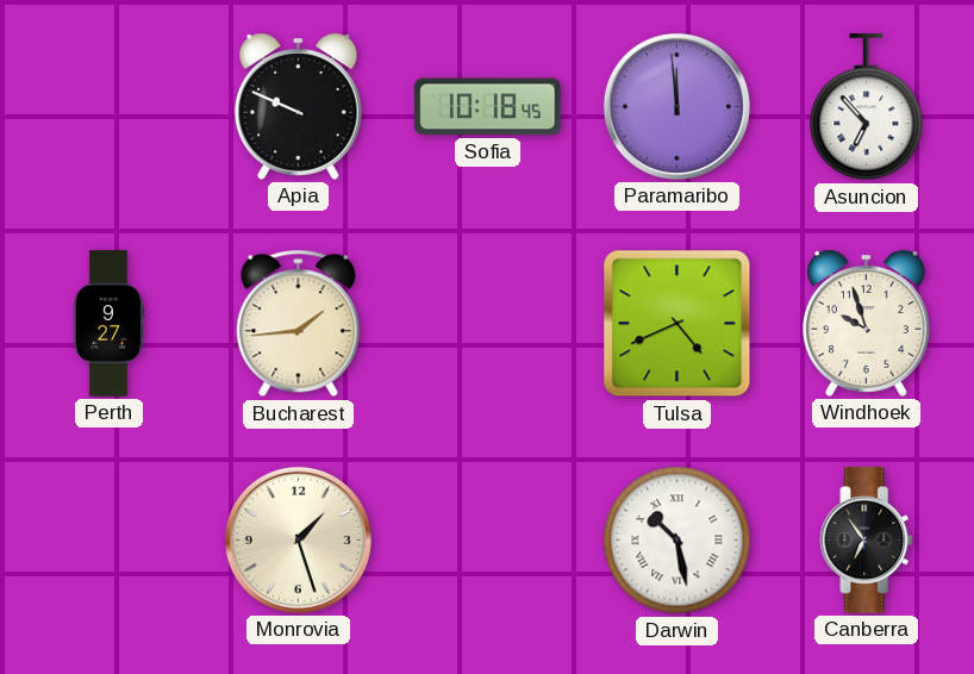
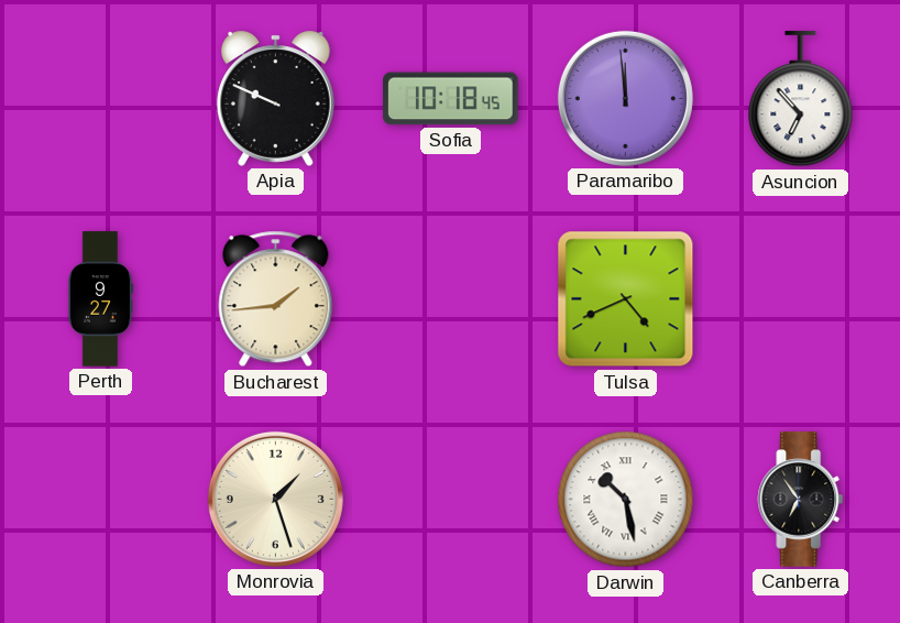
Windhoek: 9:57 -> none
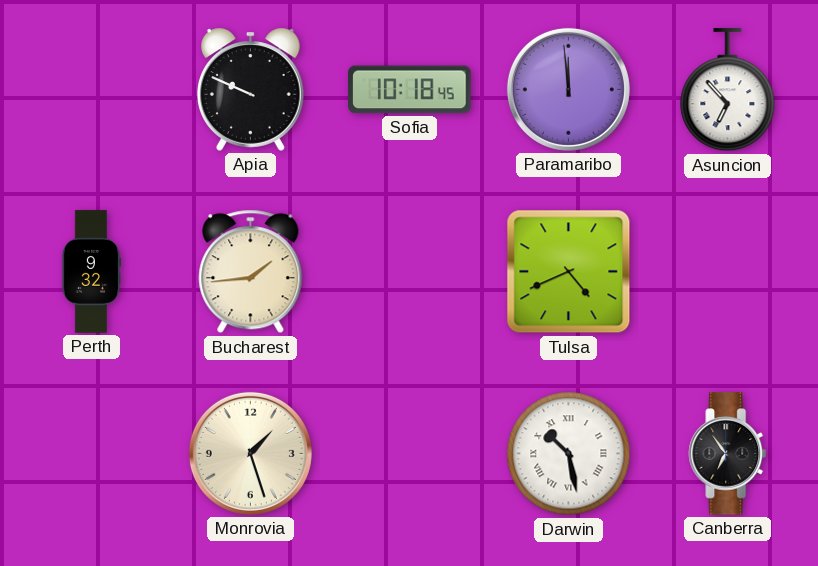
Perth: 9:27 -> 9:32
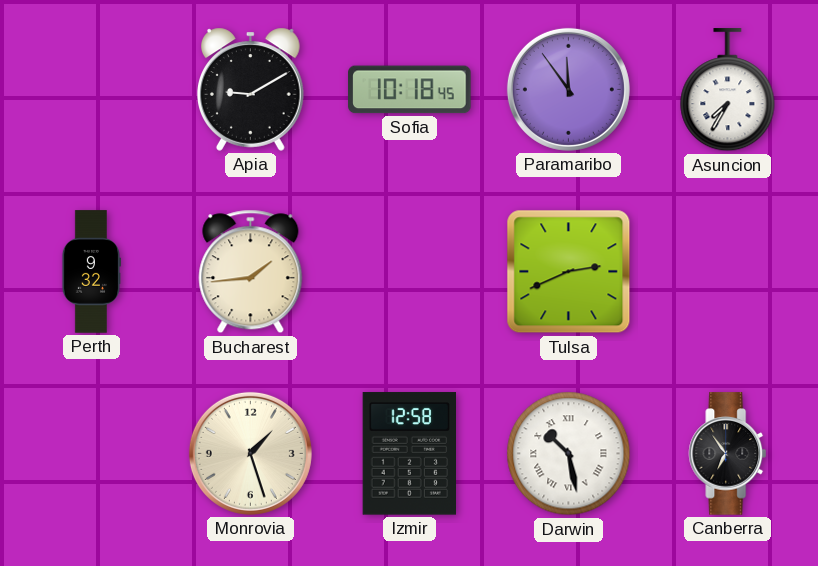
Apia: 9:49 -> 9:10
Paramaribo: 11:59 -> 11:54
Asuncion: 6:53 -> 7:35
Tulsa: 4:41 -> 2:41
Izmir: none -> 12:58
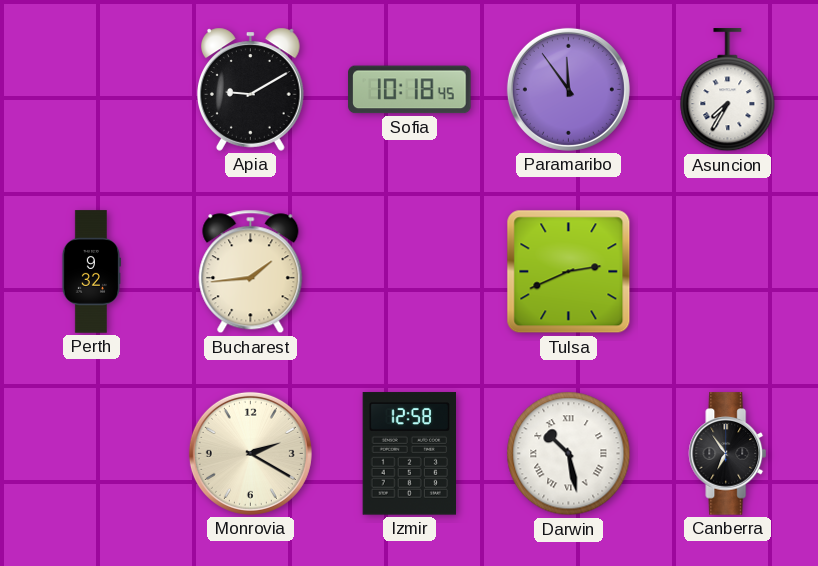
Monrovia: 1:27 -> 2:20
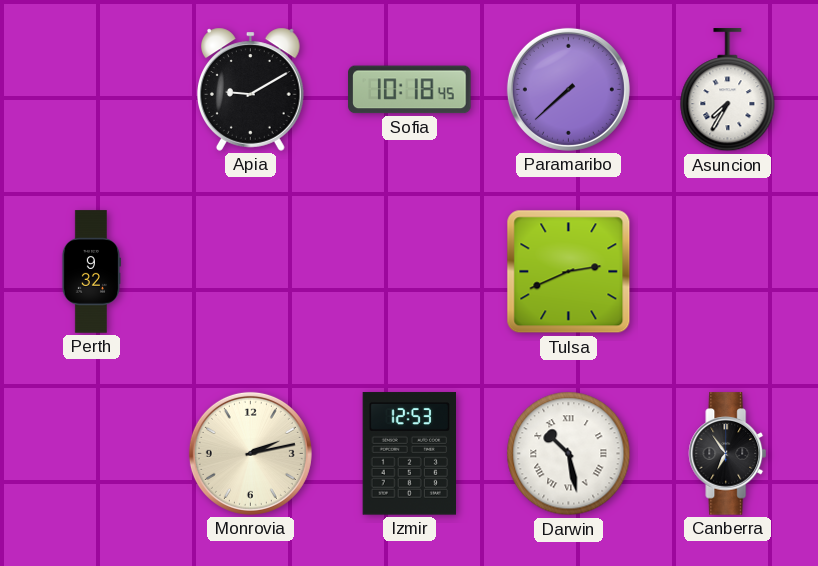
Paramaribo: 11:54 -> 7:38
Bucharest: 1:44 -> none
Monrovia: 2:20 -> 2:13
Izmir: 12:58 -> 12:53
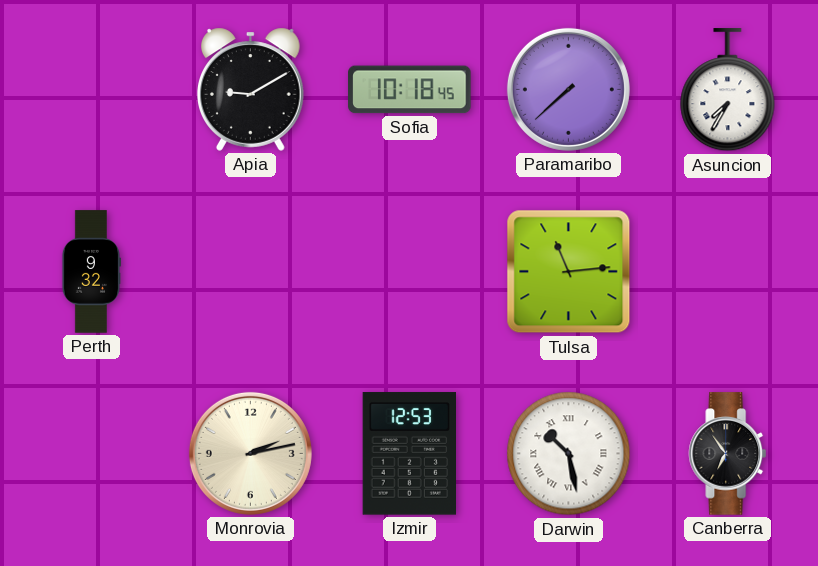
Tulsa: 2:41 -> 11:14
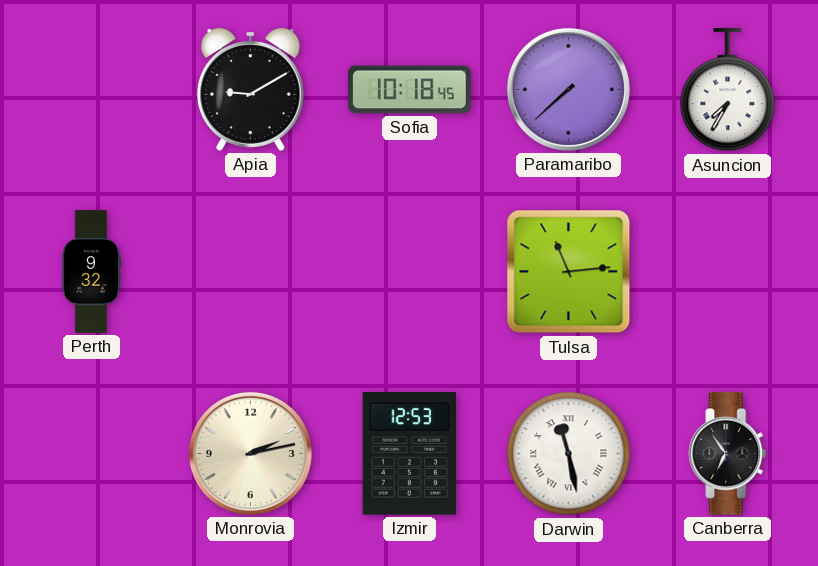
Darwin: 10:28 -> 11:28
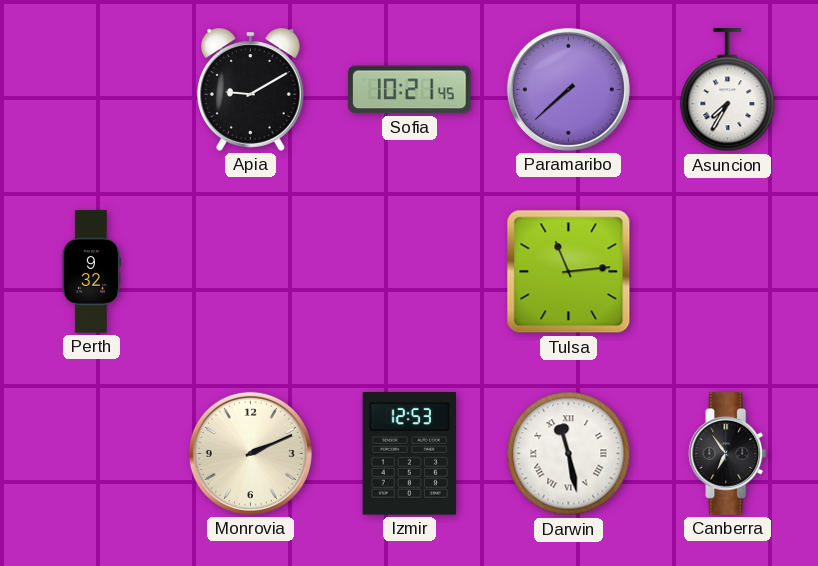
Sofia: 10:18 -> 10:21
Monrovia: 2:13 -> 2:11
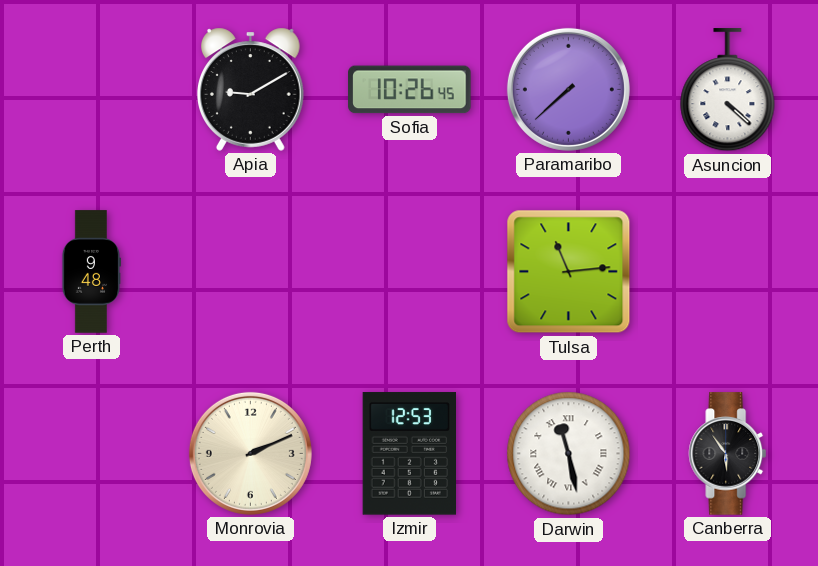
Sofia: 10:21 -> 10:26
Asuncion: 7:35 -> 4:22
Perth: 9:32 -> 9:48
Canberra: 6:54 -> 5:54
